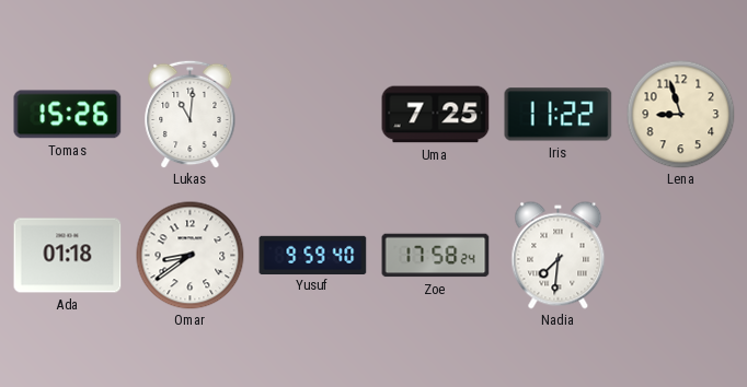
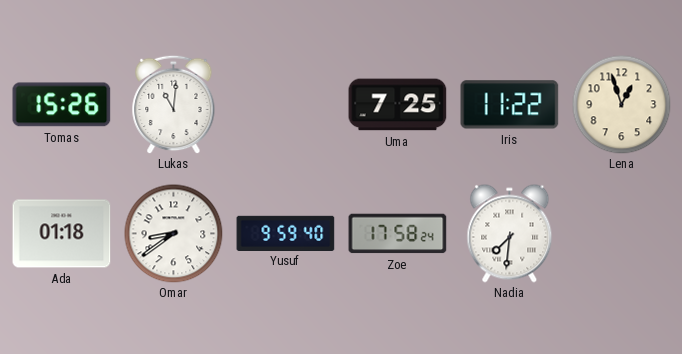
Lena: 8:57 -> 12:57
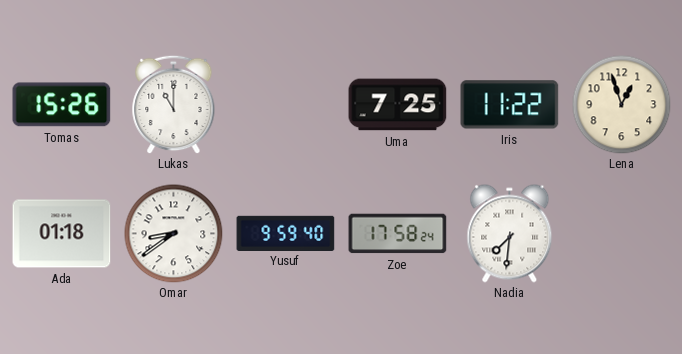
Lukas: 11:01 -> 11:00
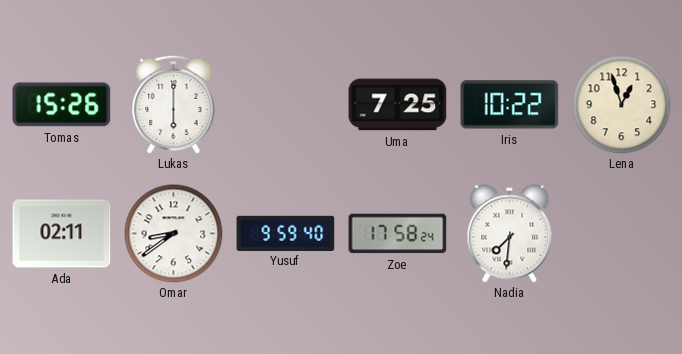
Lukas: 11:00 -> 6:00
Iris: 11:22 -> 10:22
Ada: 01:18 -> 02:11
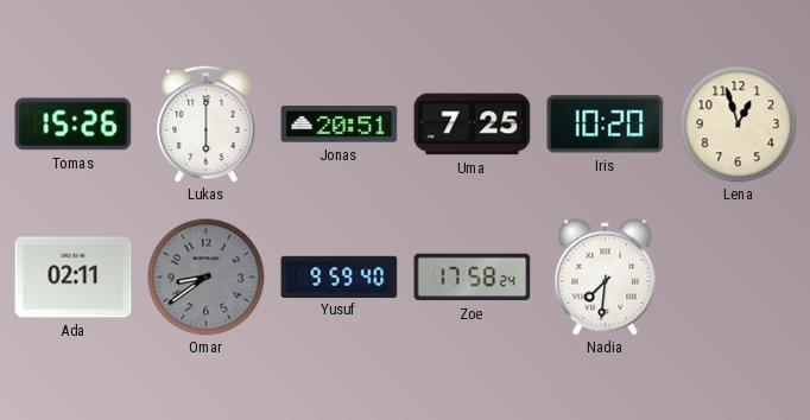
Jonas: none -> 20:51
Iris: 10:22 -> 10:20
Omar dial: white -> grey
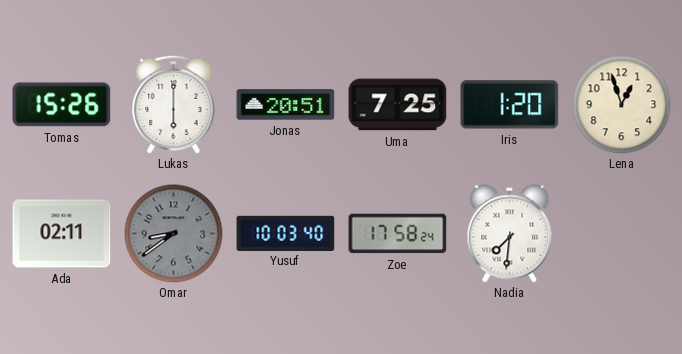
Iris: 10:20 -> 1:20
Yusuf: 9:59 -> 10:03
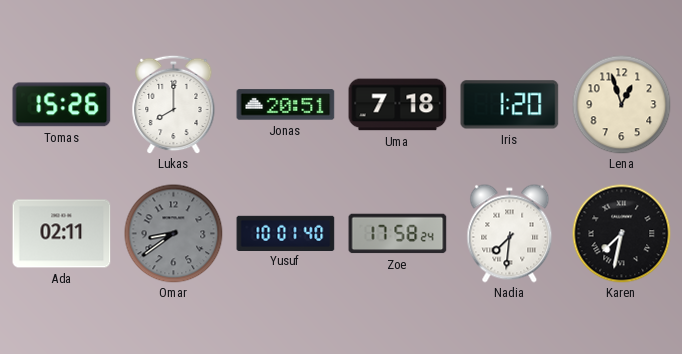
Lukas: 6:00 -> 8:00
Uma: 7:25 -> 7:18
Yusuf: 10:03 -> 10:01
Karen: none -> 7:32
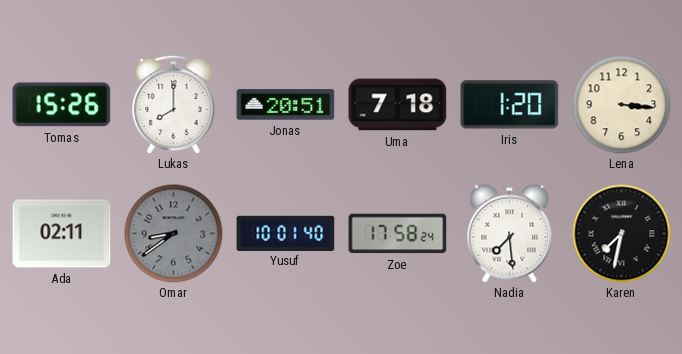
Lena: 12:57 -> 3:16
Nadia: 7:31 -> 7:29
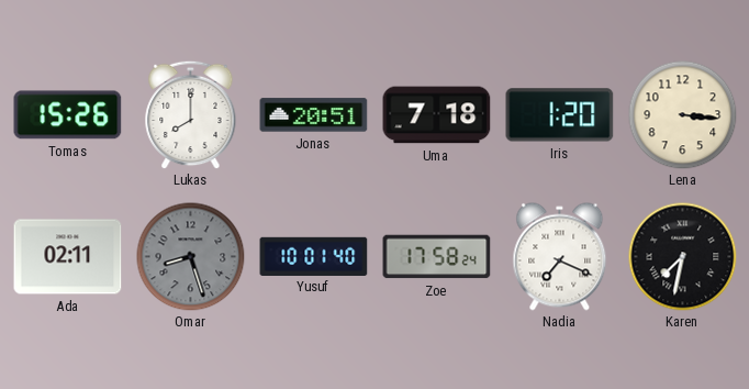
Omar: 8:39 -> 8:27
Nadia: 7:29 -> 7:19
